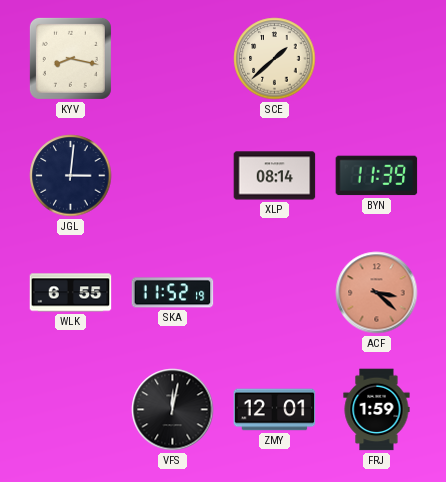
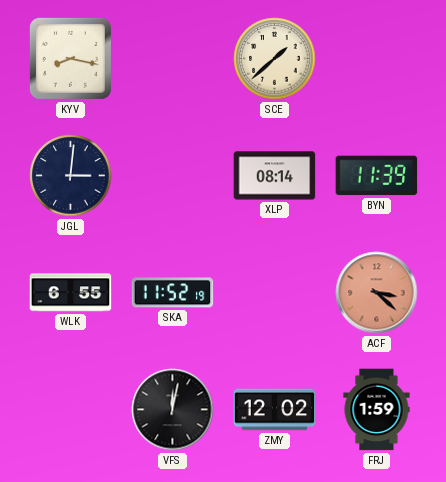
ZMY: 12:01 -> 12:02
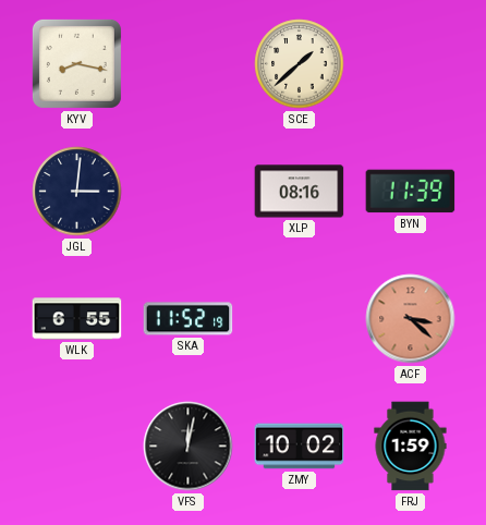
XLP: 08:14 -> 08:16
ZMY: 12:02 -> 10:02
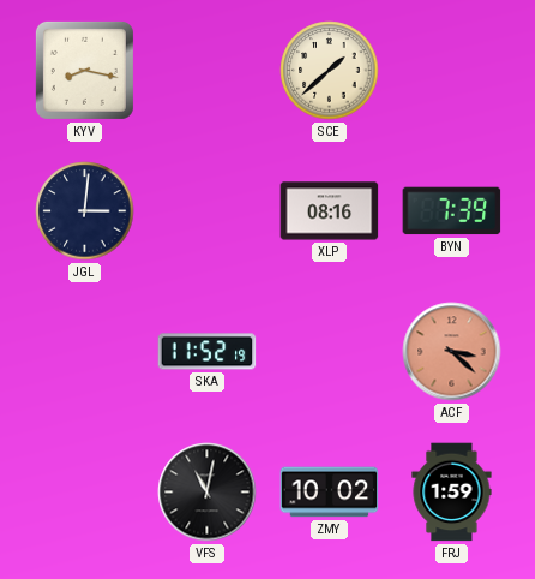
BYN: 11:39 -> 7:39
WLK: 6:55 -> none
VFS: 12:02 -> 11:02
